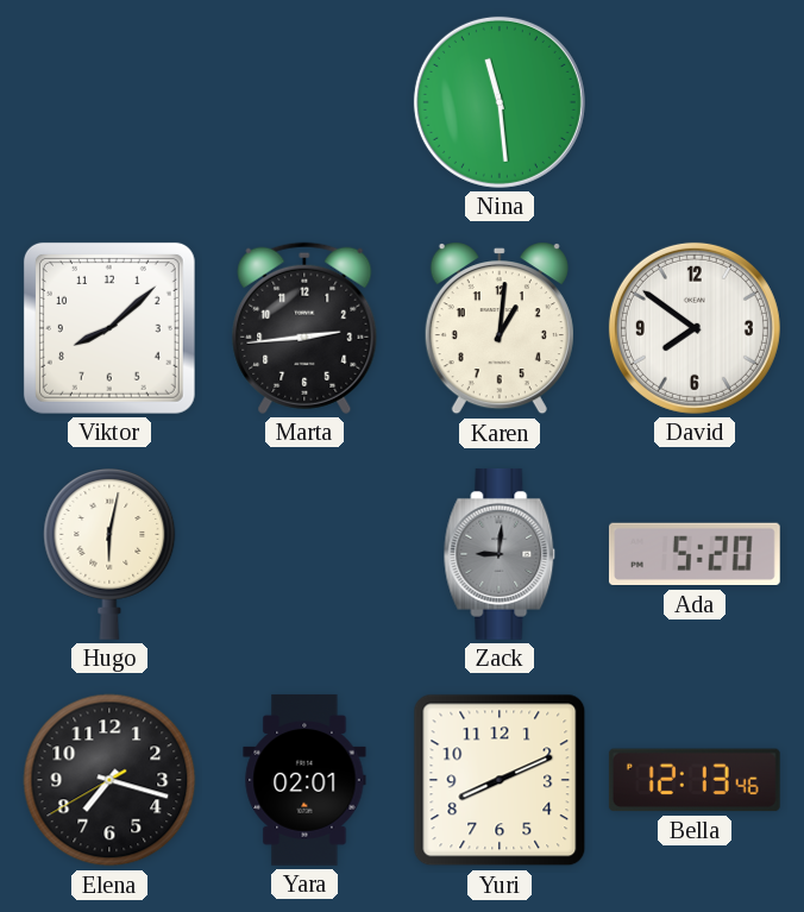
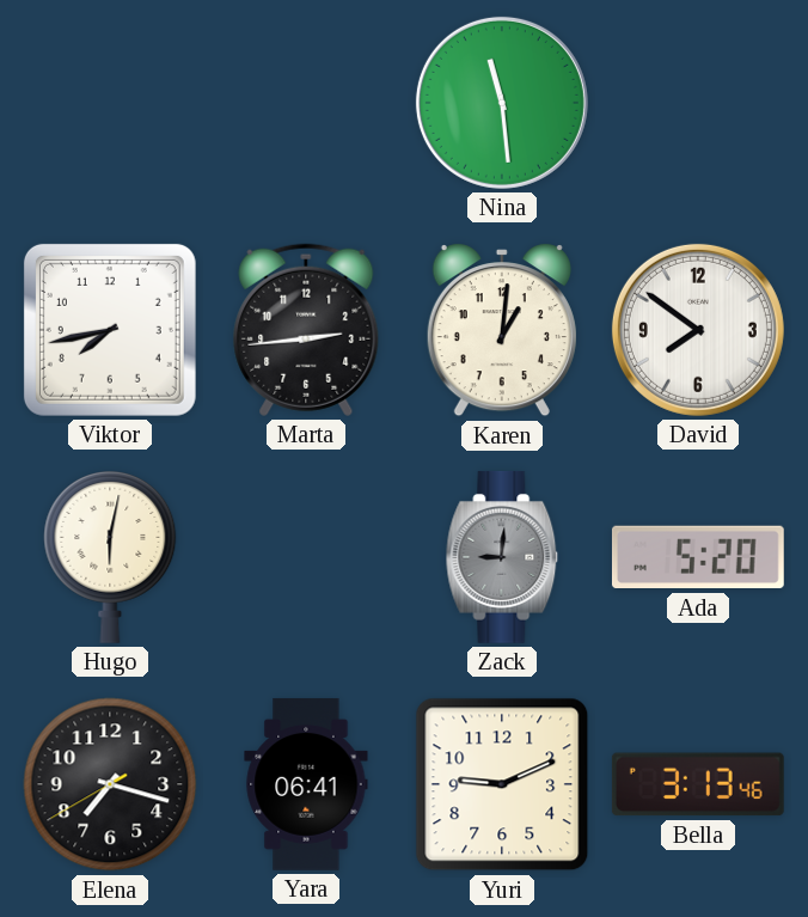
Viktor: 8:08 -> 7:43
Yara: 02:01 -> 06:41
Yuri: 8:11 -> 9:11
Bella: 12:13 -> 3:13
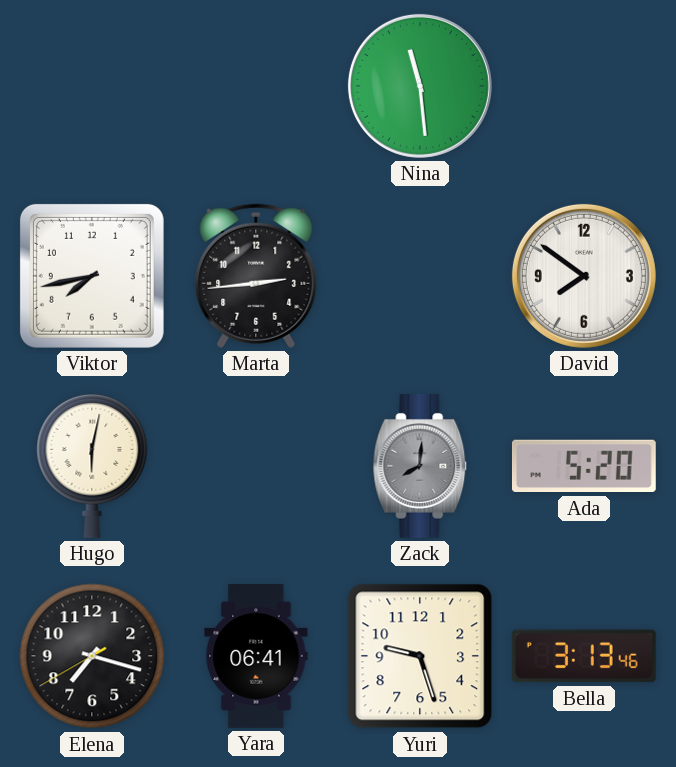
Karen: 1:01 -> none
Zack: 9:01 -> 8:01
Yuri: 9:11 -> 9:27
